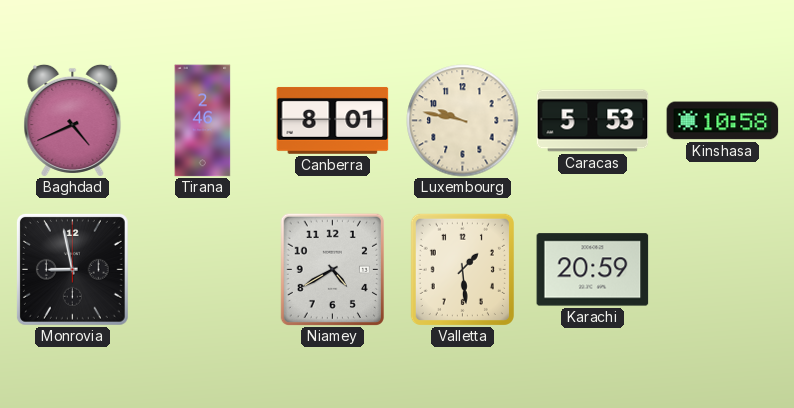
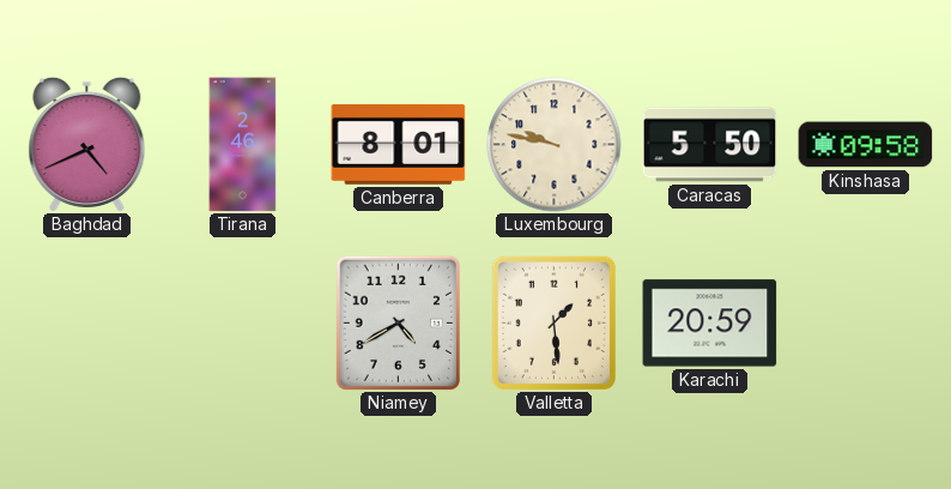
Caracas: 5:53 -> 5:50
Kinshasa: 10:58 -> 09:58
Monrovia: 8:58 -> none
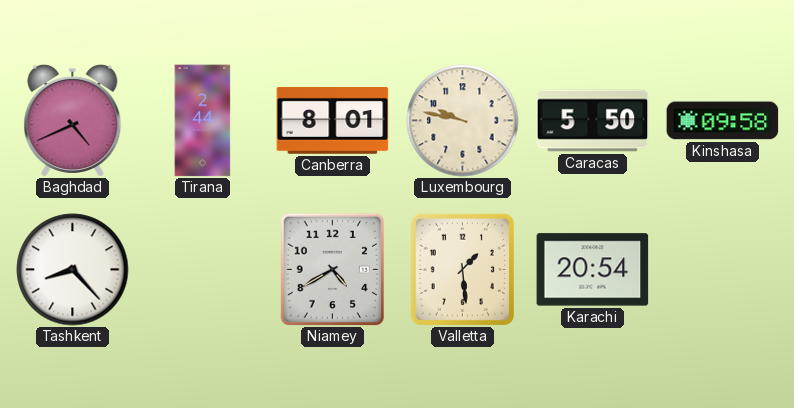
Tirana: 2:46 -> 2:44
Tashkent: none -> 8:23
Karachi: 20:59 -> 20:54
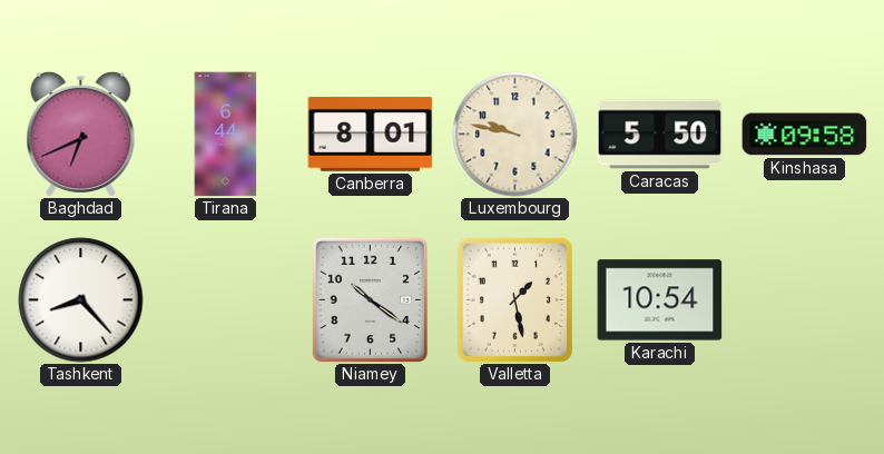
Baghdad: 4:41 -> 6:41
Tirana: 2:44 -> 6:44
Niamey: 4:40 -> 10:21
Valletta: 1:29 -> 1:28
Karachi: 20:54 -> 10:54
